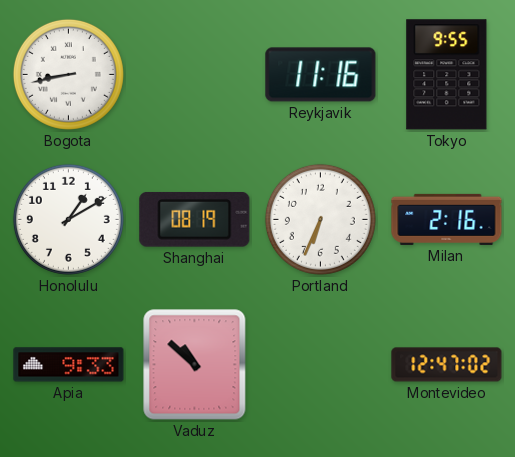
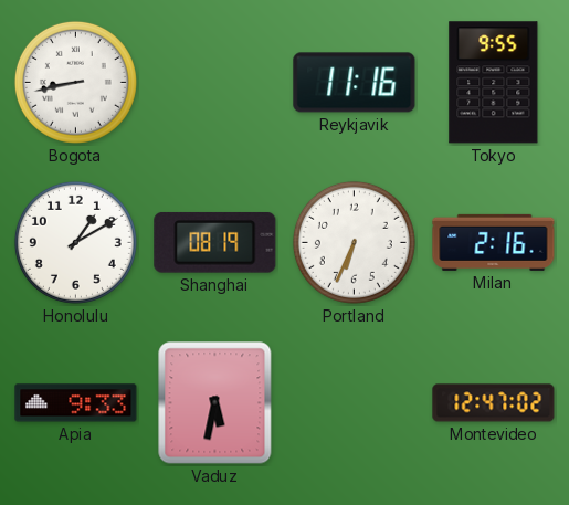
Vaduz: 10:52 -> 5:32
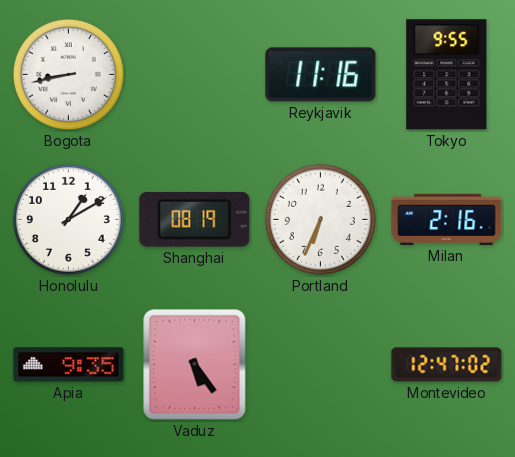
Apia: 9:33 -> 9:35
Vaduz: 5:32 -> 5:24
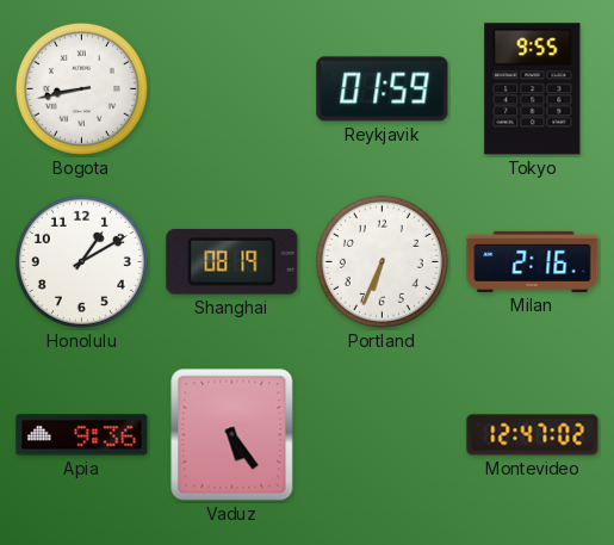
Reykjavik: 11:16 -> 01:59
Apia: 9:35 -> 9:36
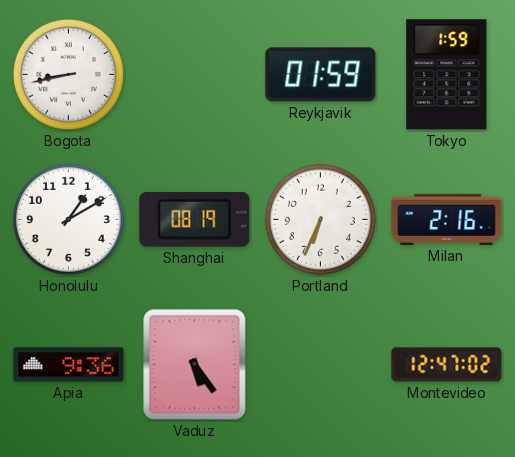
Tokyo: 9:55 -> 1:59
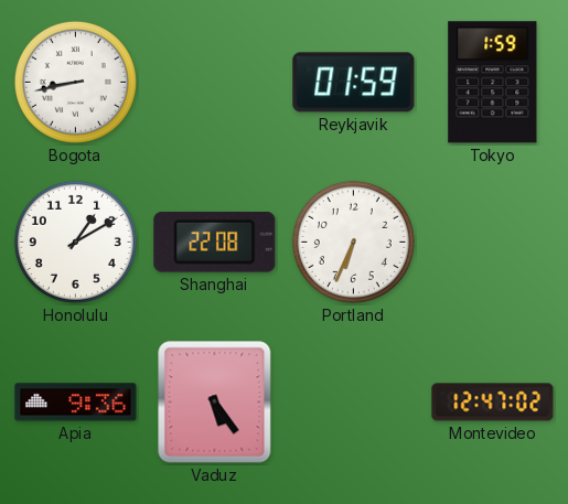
Shanghai: 08:19 -> 22:08
Milan: 2:16 -> none
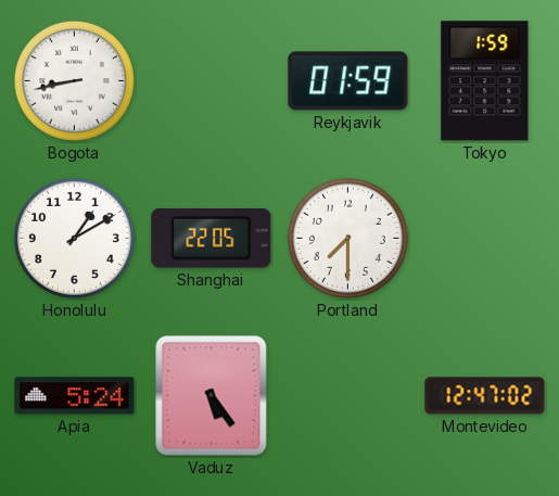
Shanghai: 22:08 -> 22:05
Portland: 6:34 -> 7:30
Apia: 9:36 -> 5:24
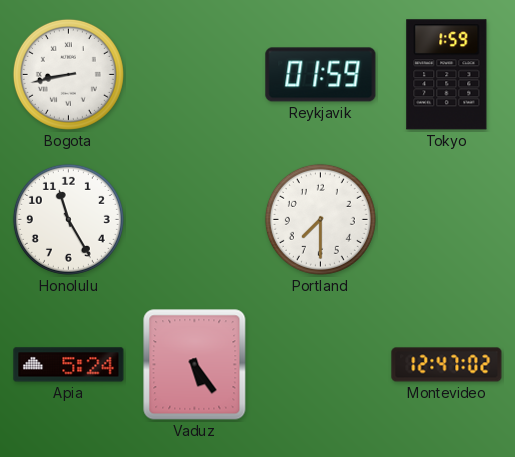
Honolulu: 1:10 -> 11:25
Shanghai: 22:05 -> none
